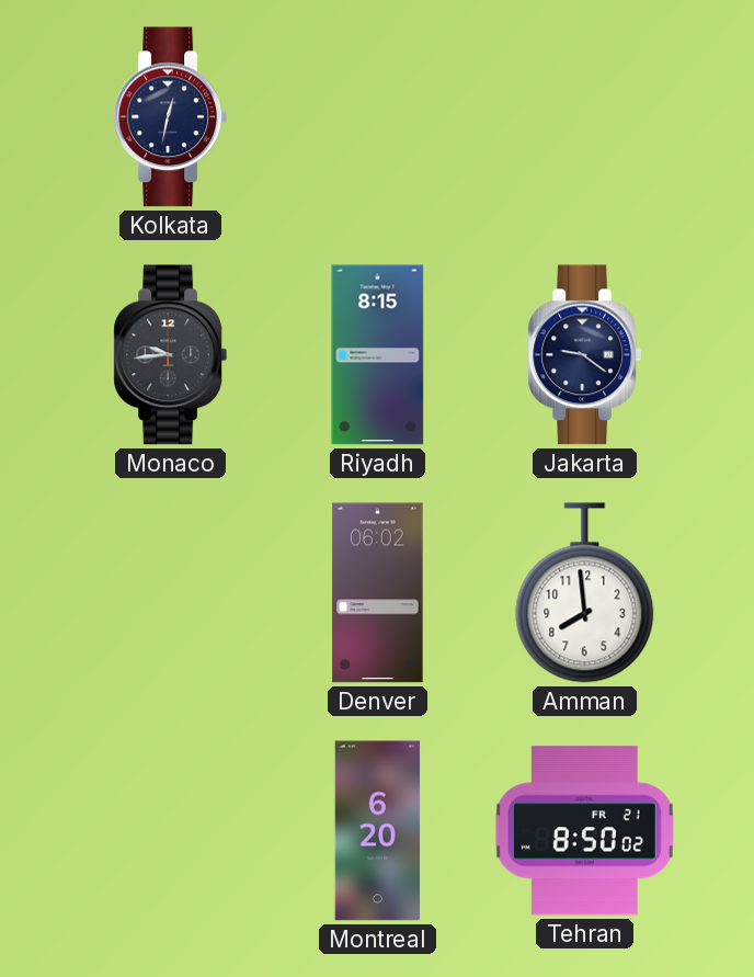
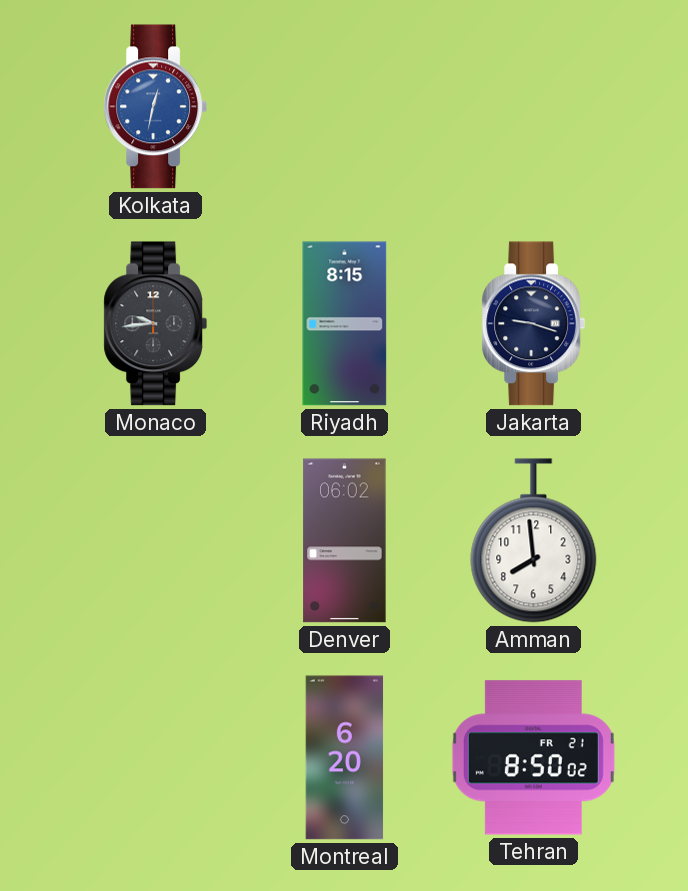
Kolkata dial: navy -> blue
Jakarta: 9:21 -> 9:18
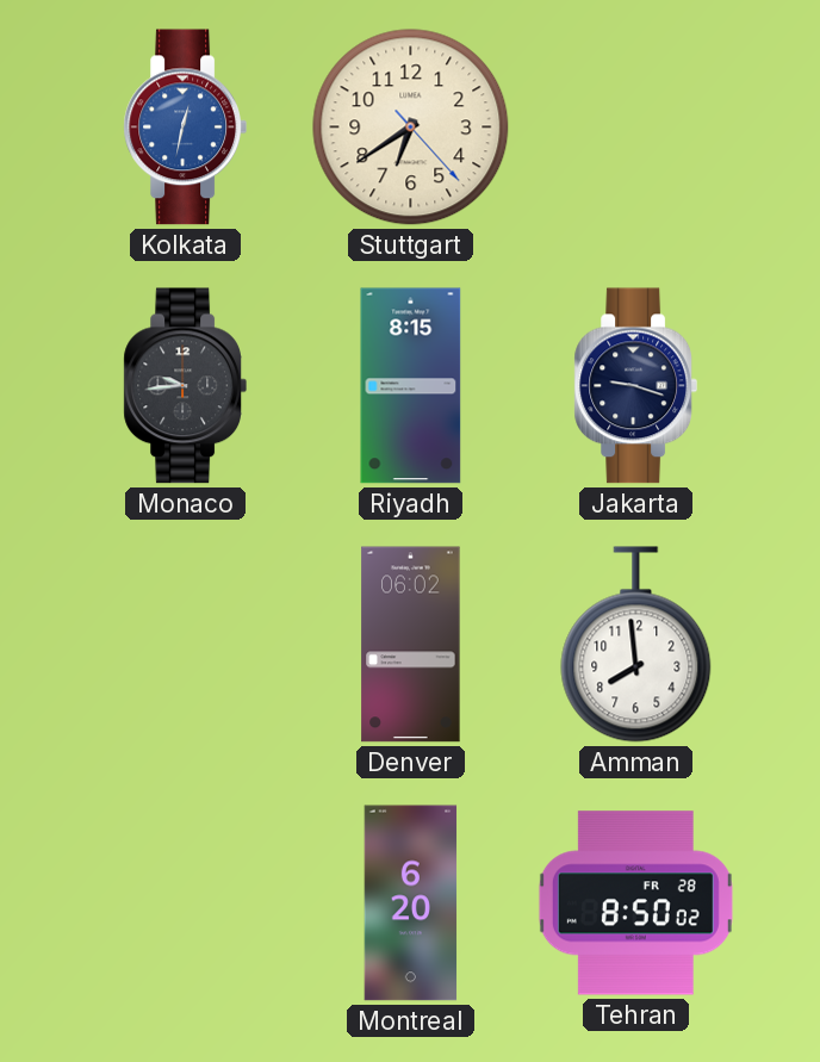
Stuttgart: none -> 6:39
Tehran date: FR 21 -> FR 28
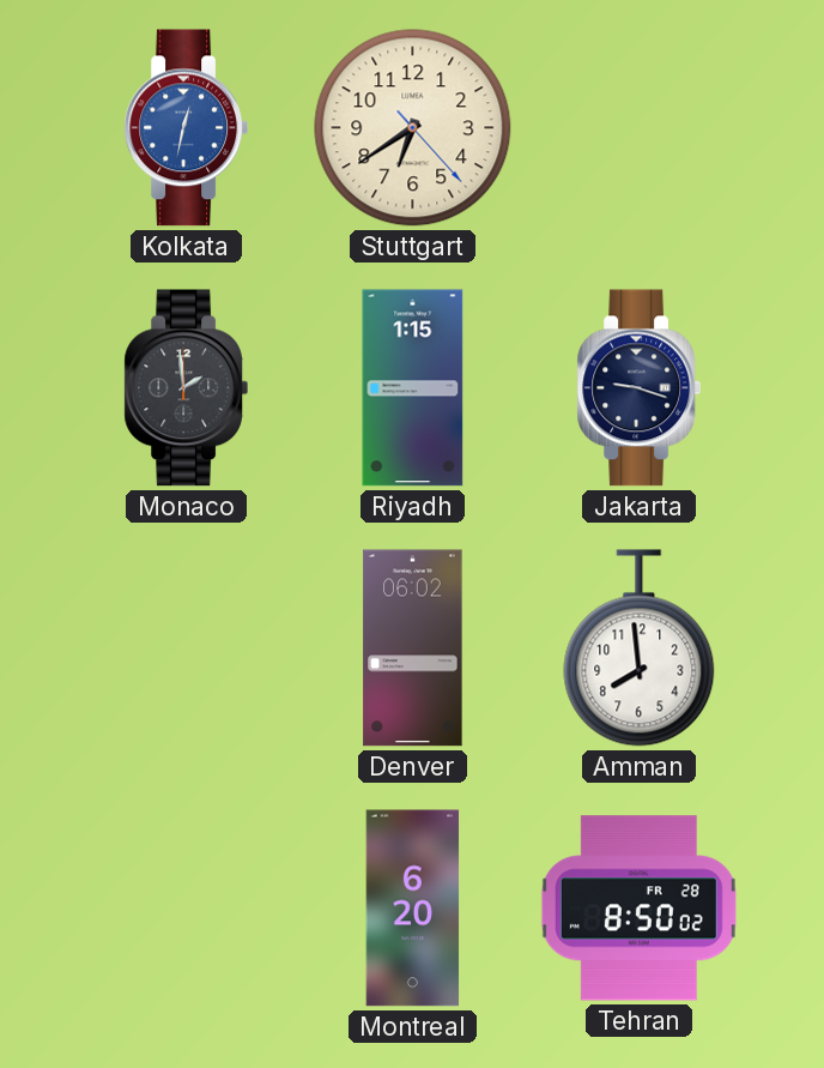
Monaco: 9:44 -> 1:59
Riyadh: 8:15 -> 1:15
